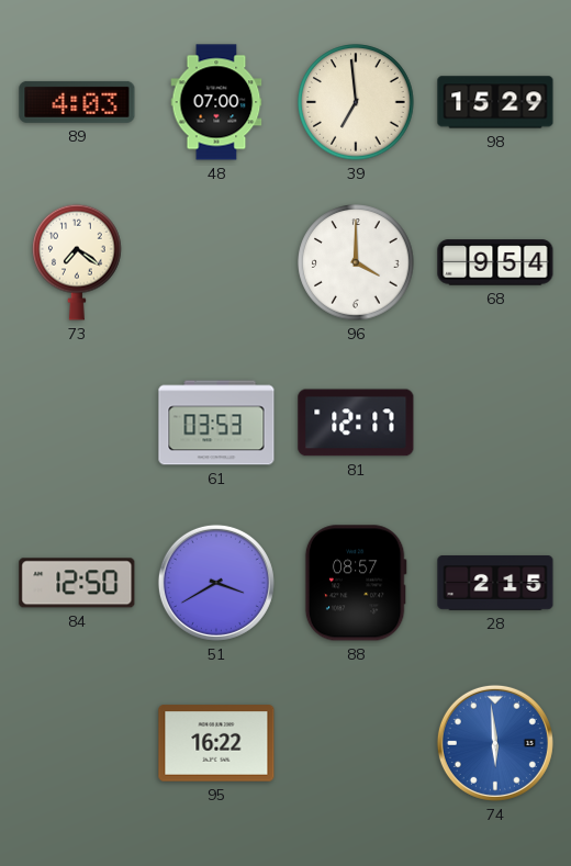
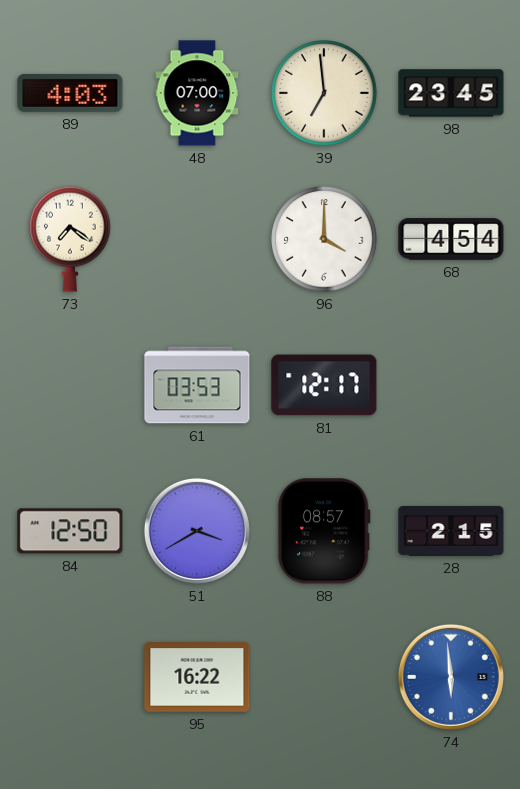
98: 15:29 -> 23:45
68: 9:54 -> 4:54
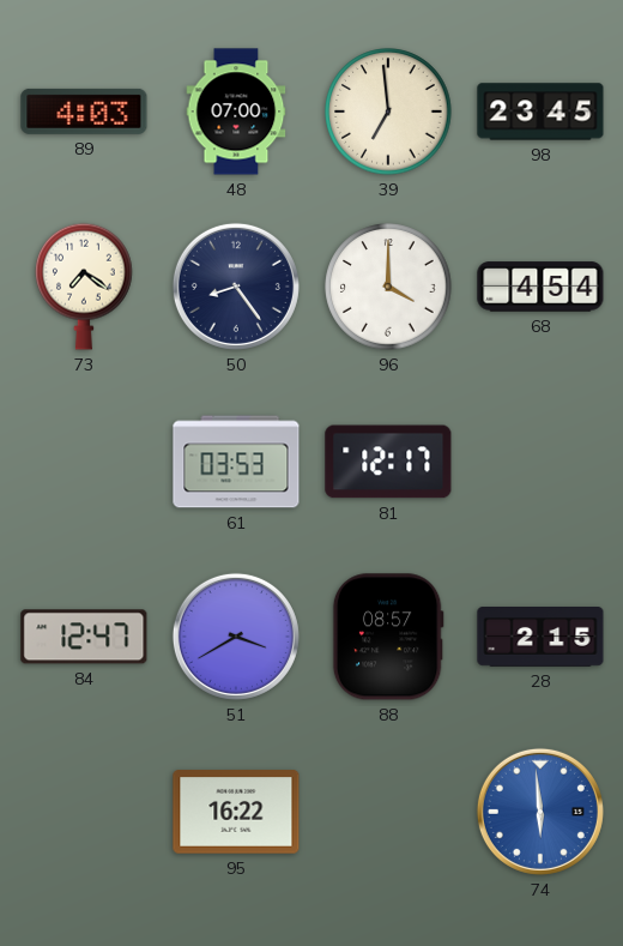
50: none -> 8:24
84: 12:50 -> 12:47
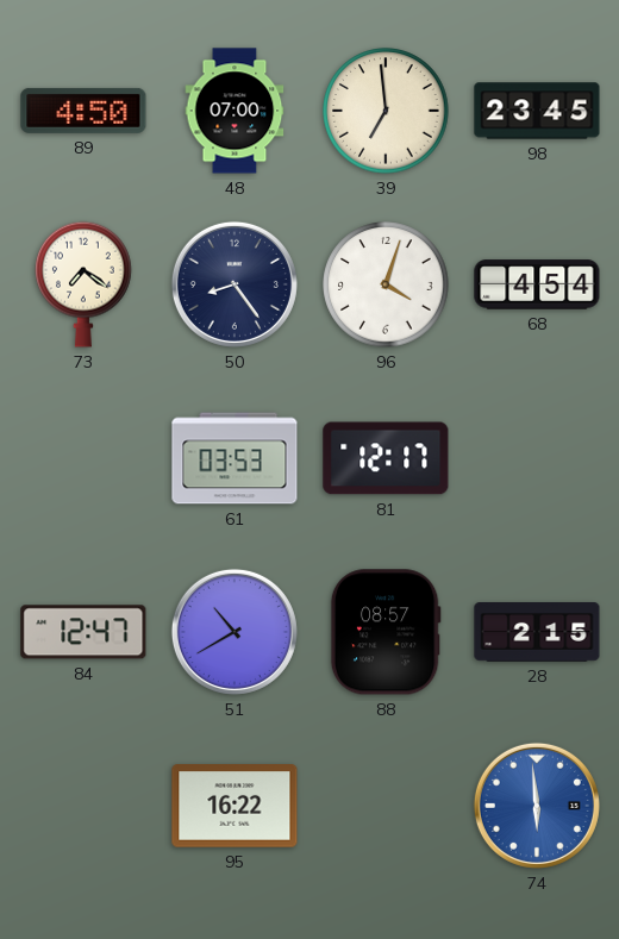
89: 4:03 -> 4:50
96: 4:00 -> 4:03
51: 3:40 -> 10:40
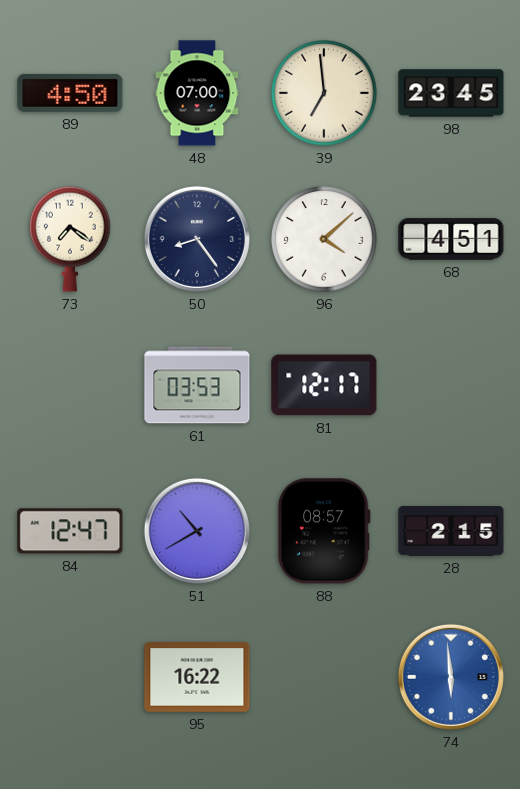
96: 4:03 -> 4:08
68: 4:54 -> 4:51
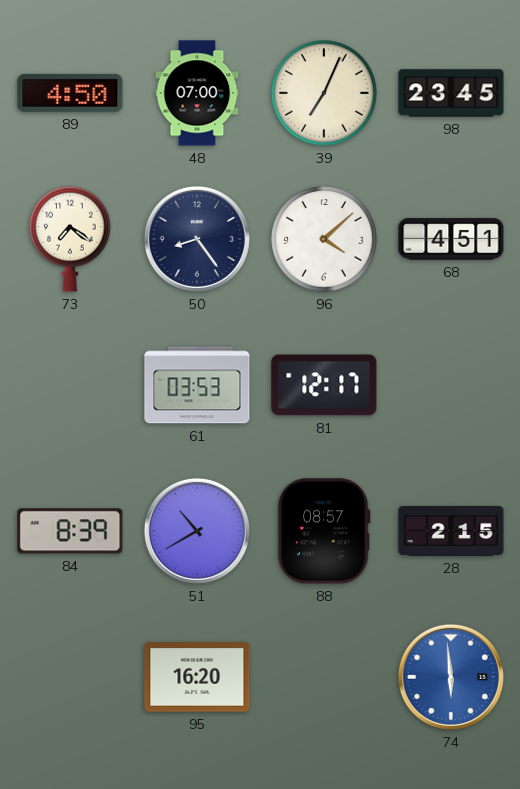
39: 6:59 -> 7:04
84: 12:47 -> 8:39
95: 16:22 -> 16:20
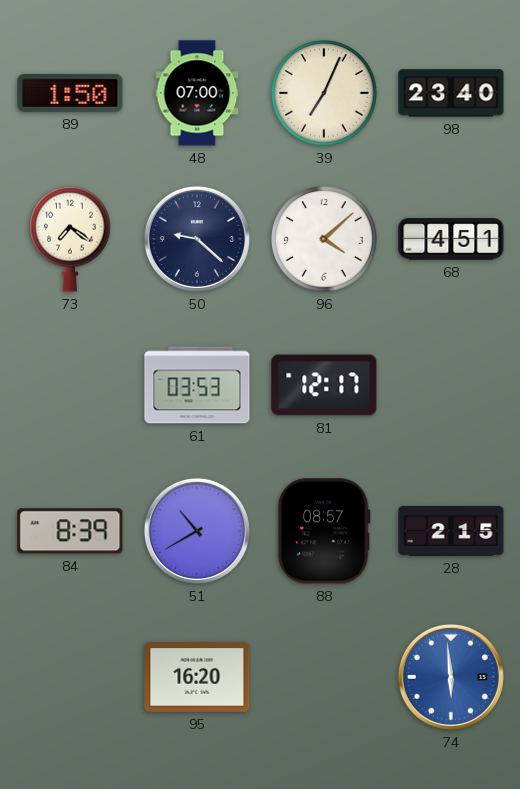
89: 4:50 -> 1:50
98: 23:45 -> 23:40
50: 8:24 -> 9:22
